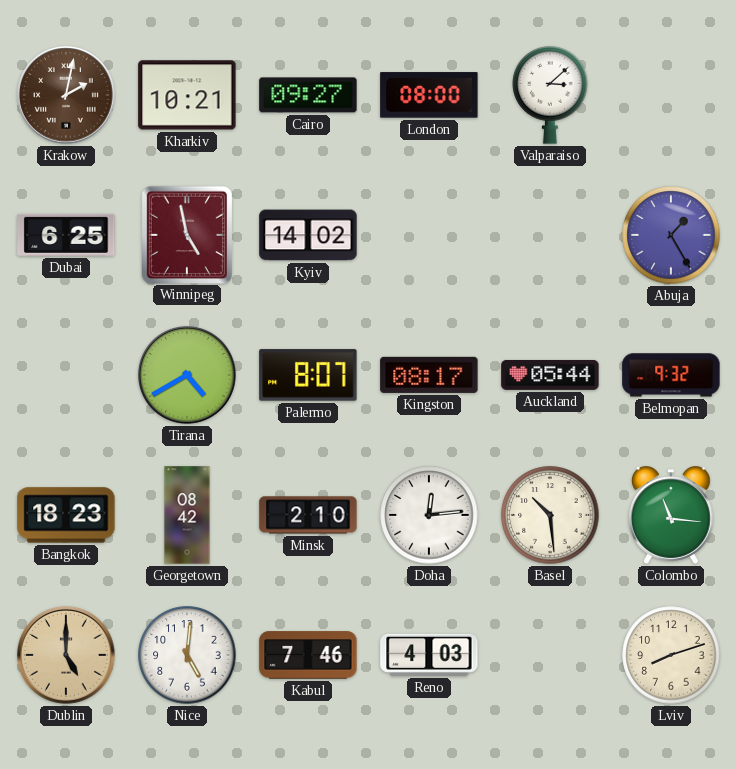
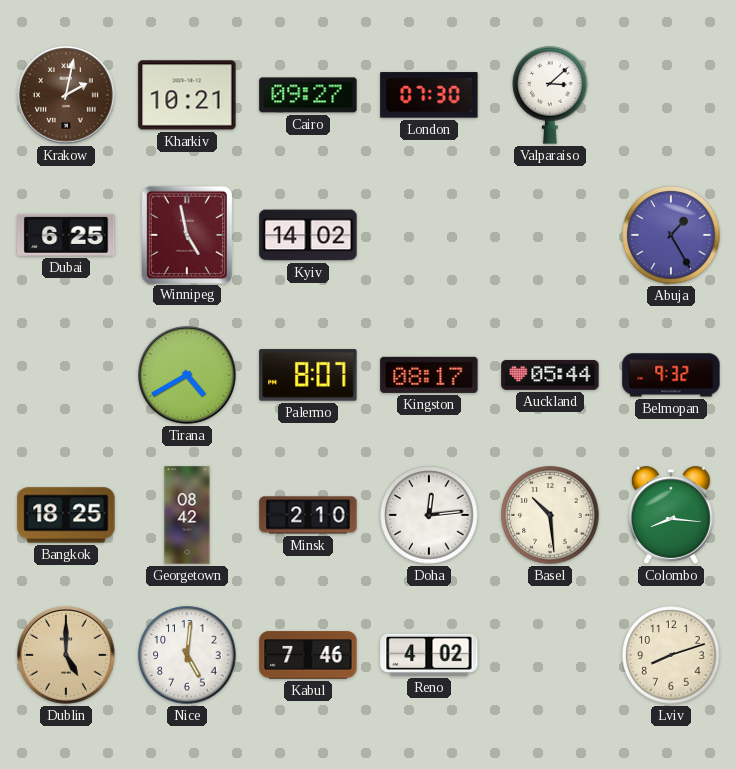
London: 08:00 -> 07:30
Bangkok: 18:23 -> 18:25
Colombo: 11:16 -> 8:16
Reno: 4:03 -> 4:02
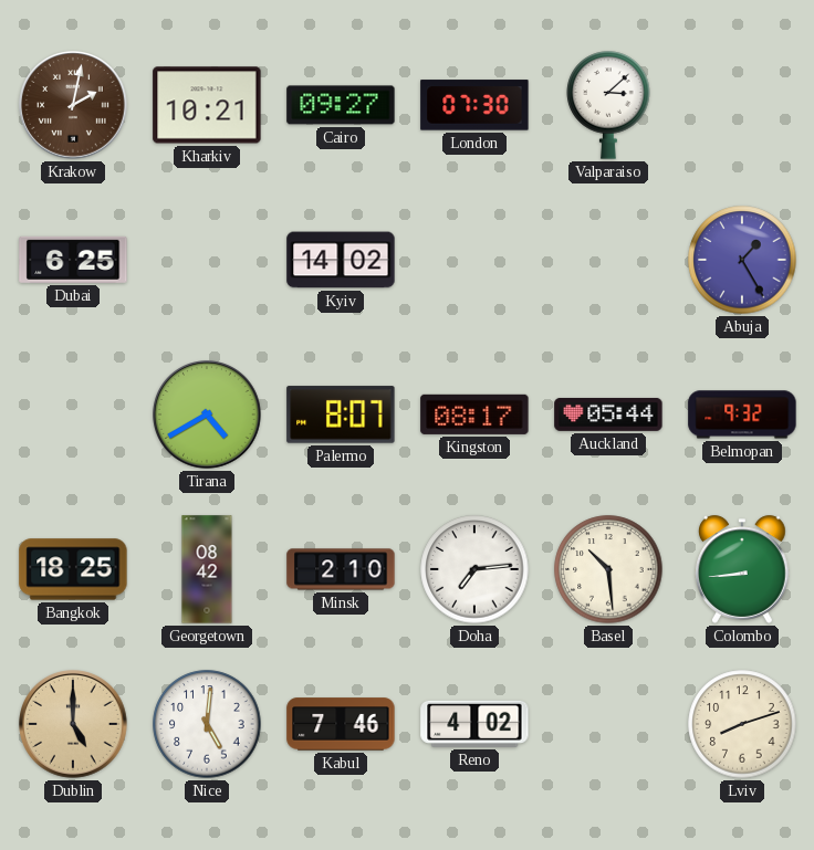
Winnipeg: 4:58 -> none
Doha: 12:14 -> 7:14
Colombo: 8:16 -> 8:44
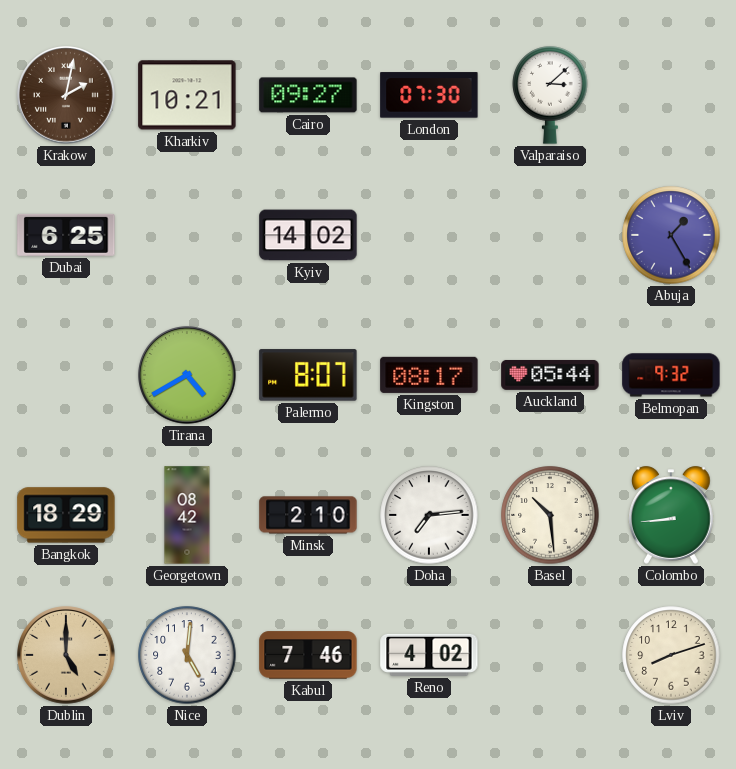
Bangkok: 18:25 -> 18:29
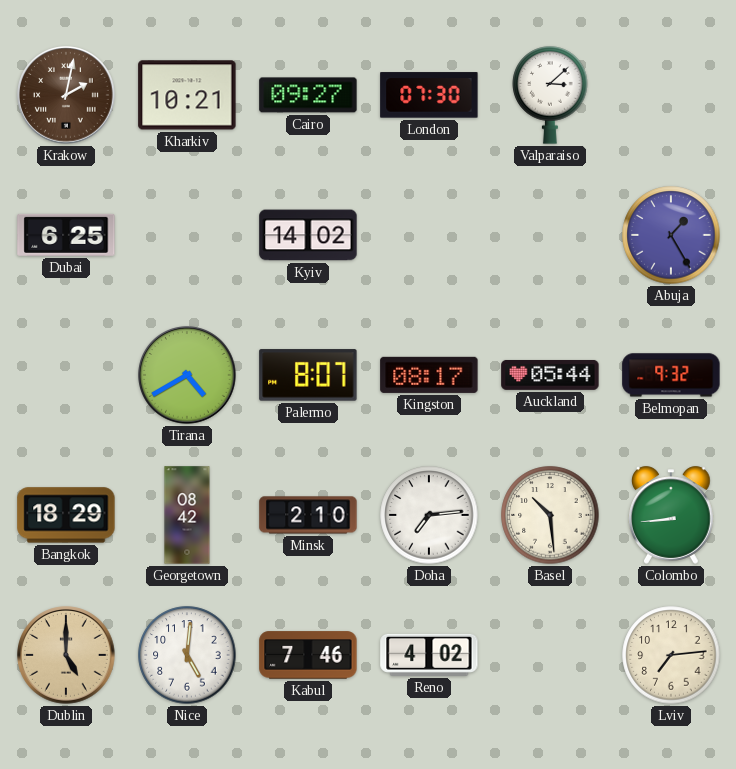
Lviv: 8:12 -> 7:14
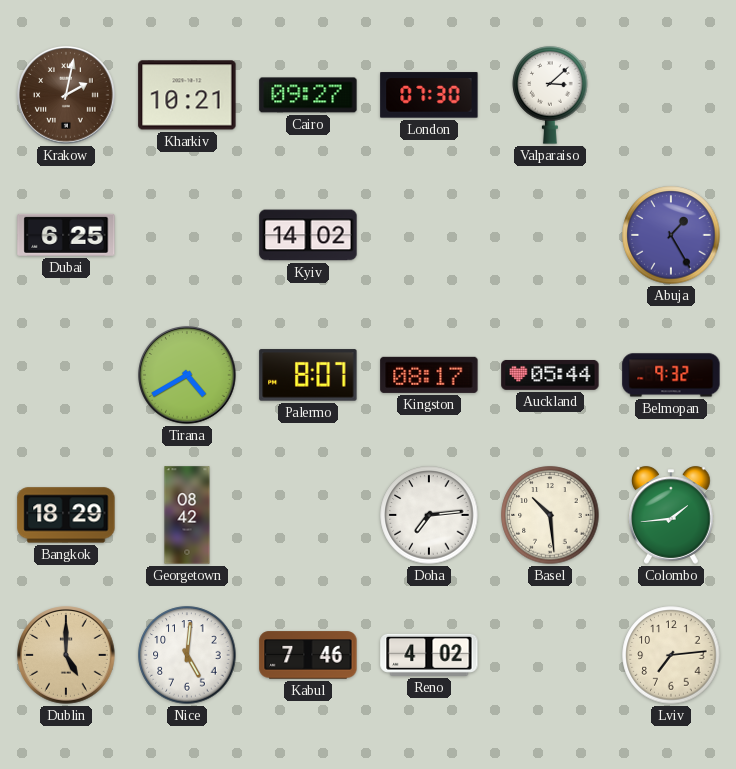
Minsk: 2:10 -> none
Colombo: 8:44 -> 1:44
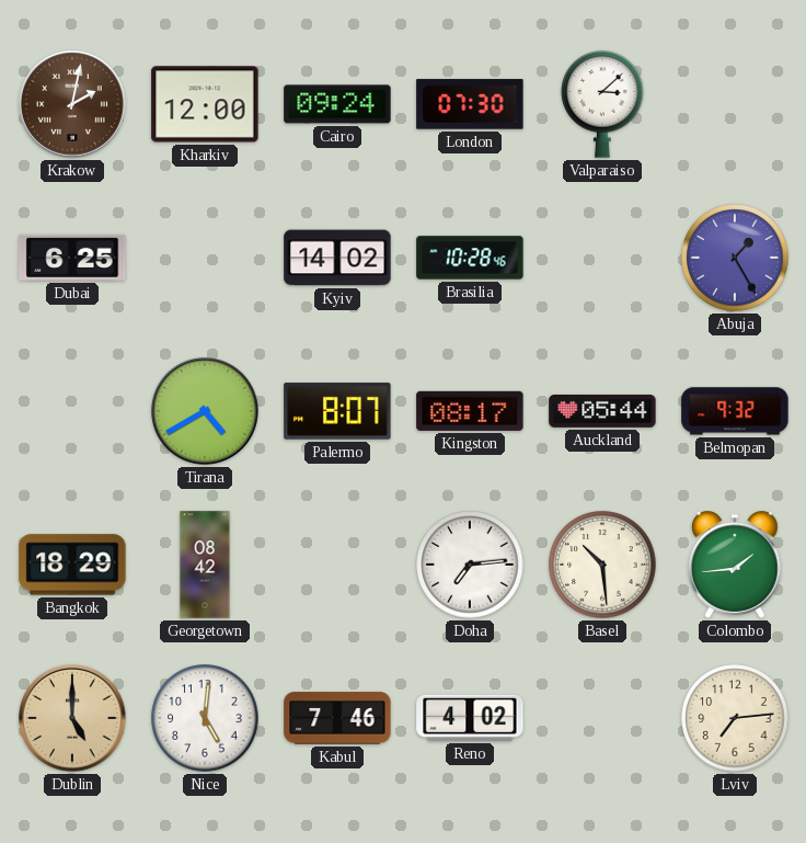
Kharkiv: 10:21 -> 12:00
Cairo: 09:27 -> 09:24
Brasilia: none -> 10:28
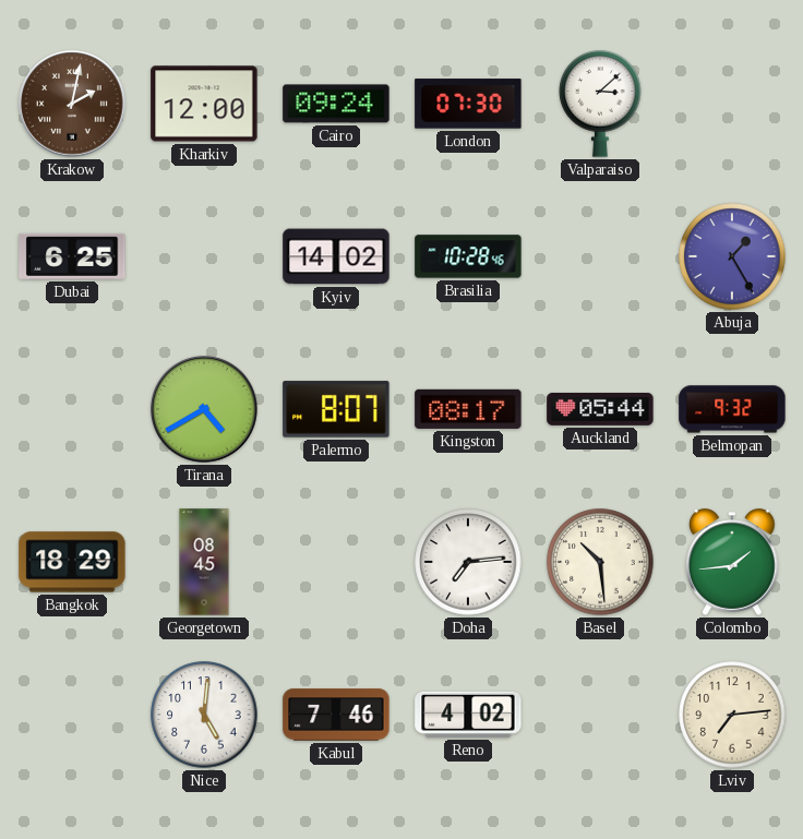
Georgetown: 08:42 -> 08:45
Dublin: 5:00 -> none
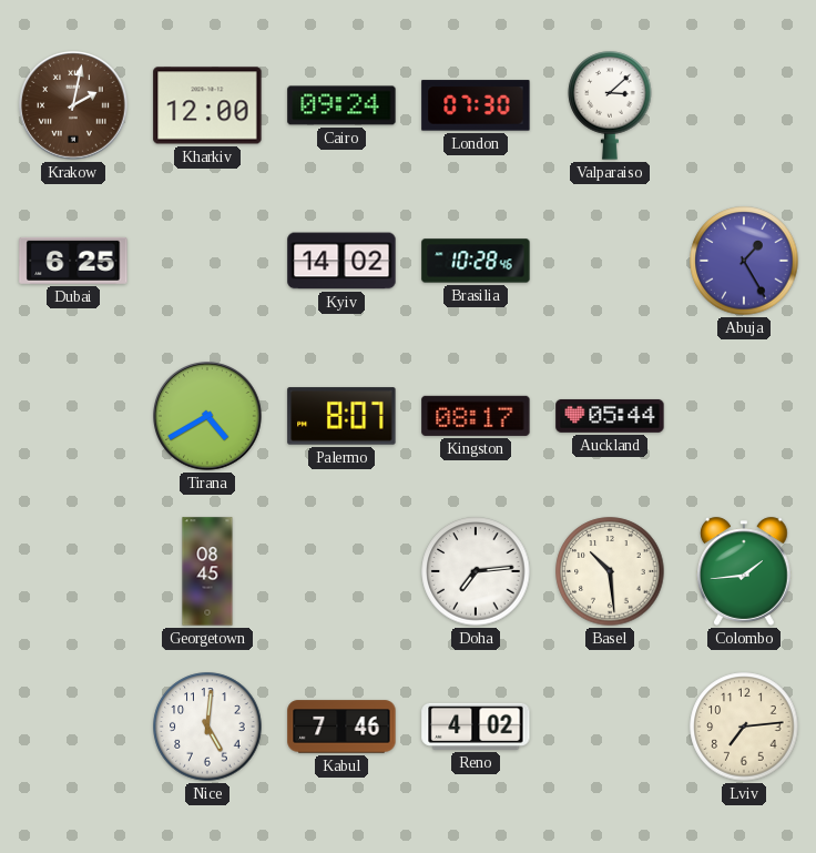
Belmopan: 9:32 -> none
Bangkok: 18:29 -> none
